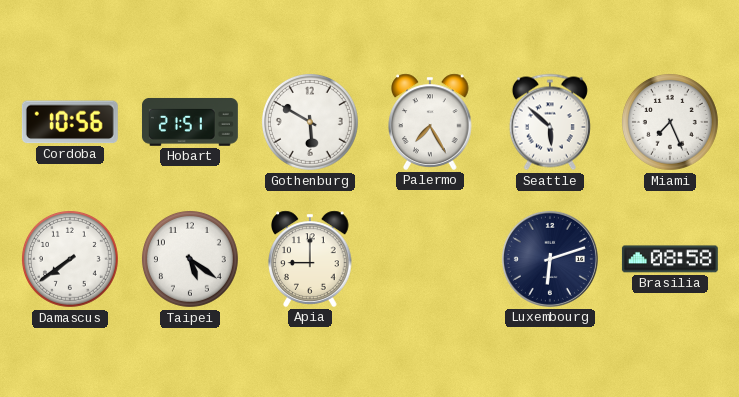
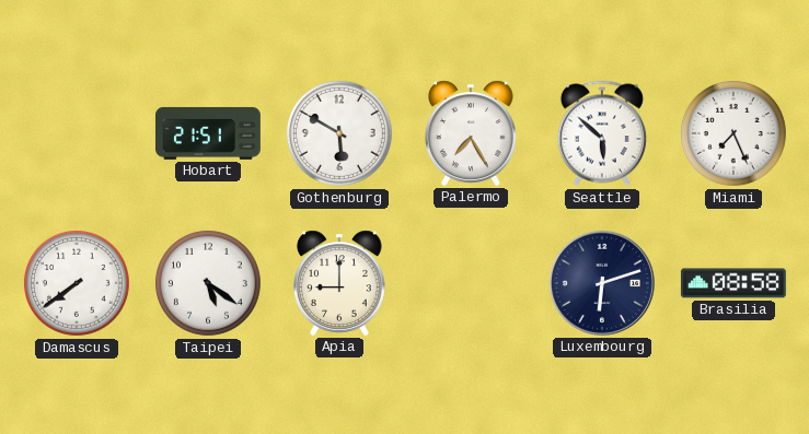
Cordoba: 10:56 -> none
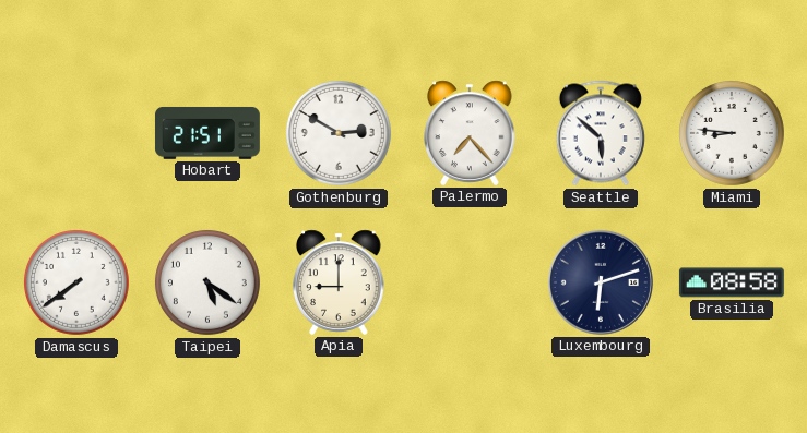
Gothenburg: 5:50 -> 2:50
Palermo: 7:25 -> 7:23
Miami: 7:26 -> 8:46
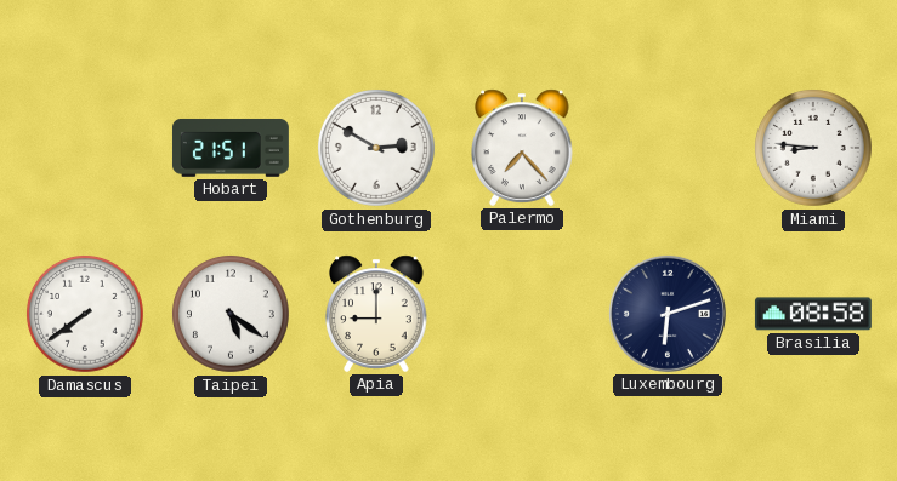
Seattle: 5:52 -> none
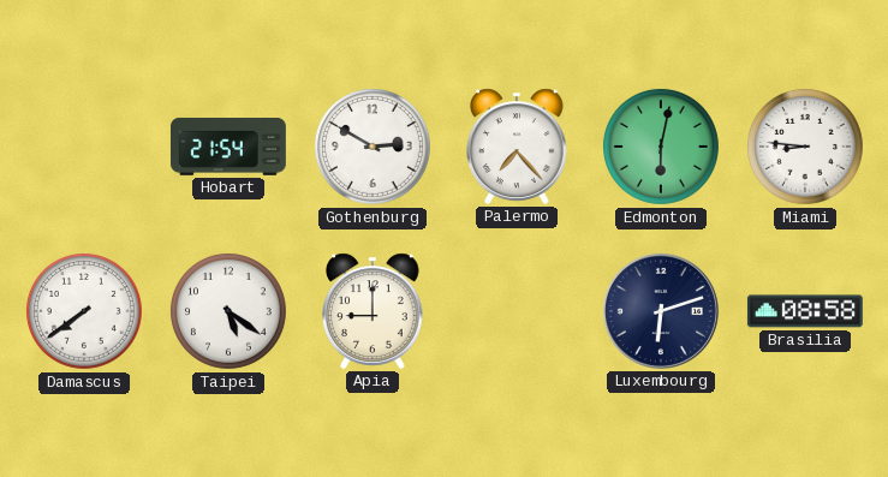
Hobart: 21:51 -> 21:54
Edmonton: none -> 6:02
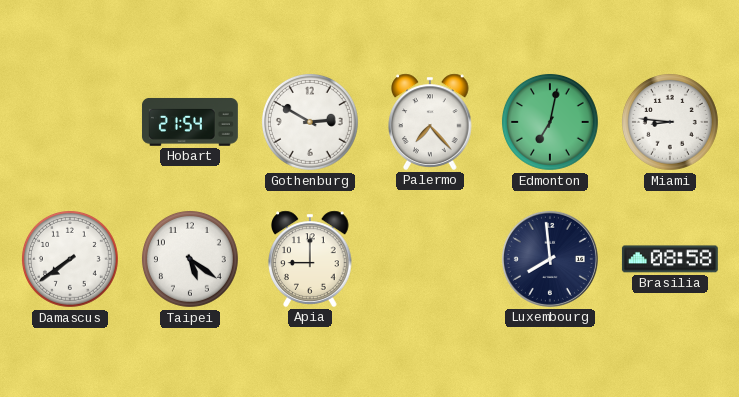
Edmonton: 6:02 -> 7:02
Luxembourg: 6:12 -> 7:59
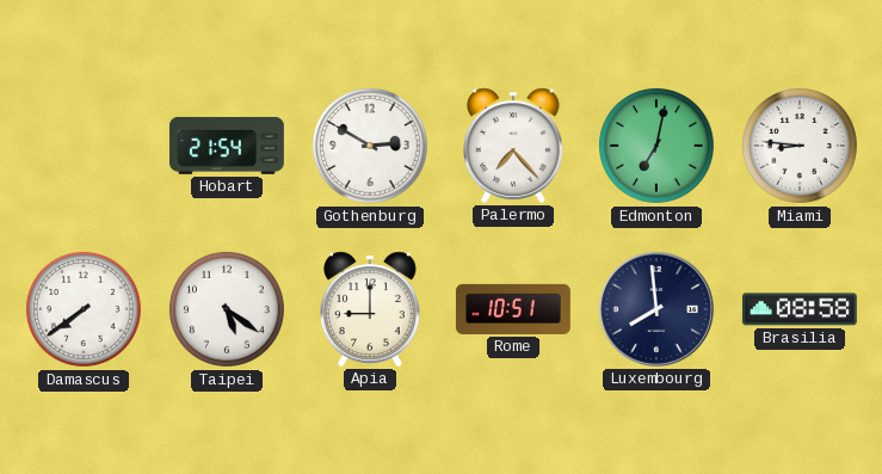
Rome: none -> 10:51
